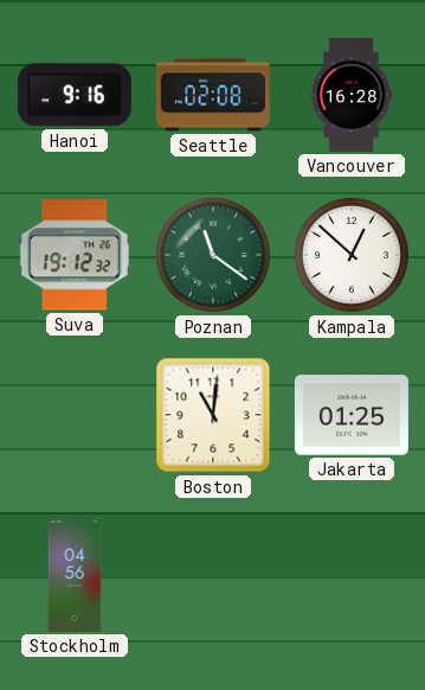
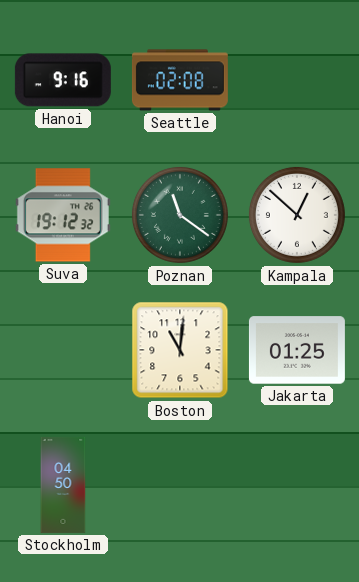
Vancouver: 16:28 -> none
Stockholm: 04:56 -> 04:50
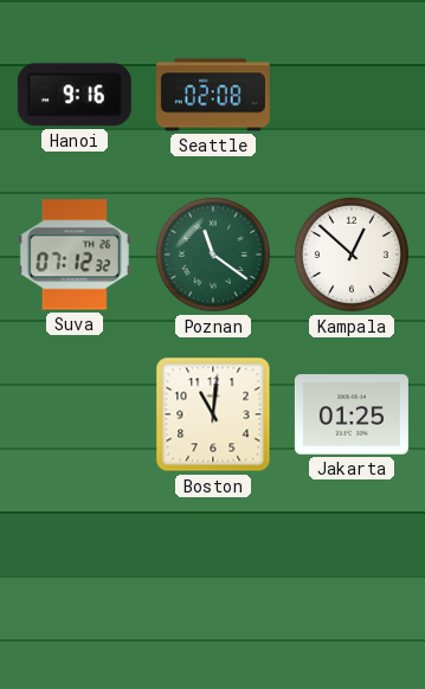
Suva: 19:12 -> 07:12
Stockholm: 04:50 -> none
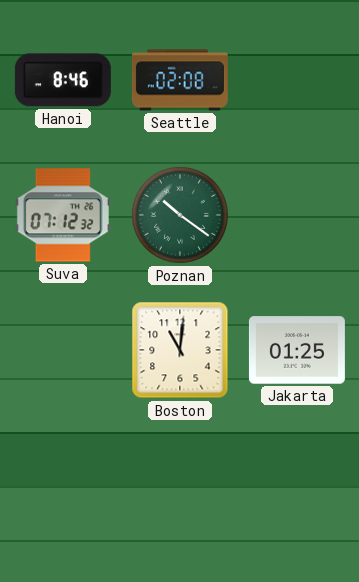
Hanoi: 9:16 -> 8:46
Poznan: 11:21 -> 10:21
Kampala: 12:52 -> none
